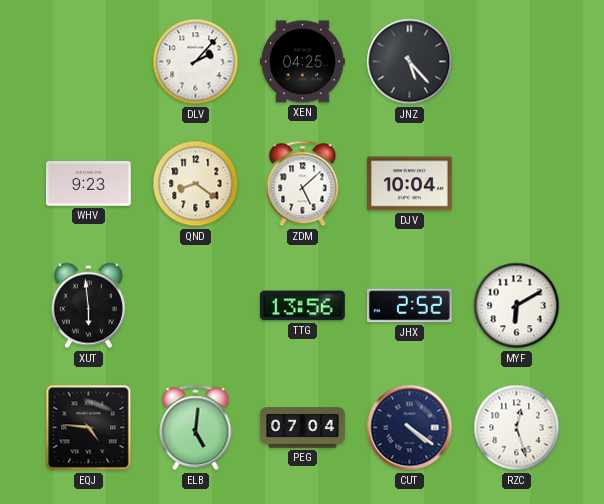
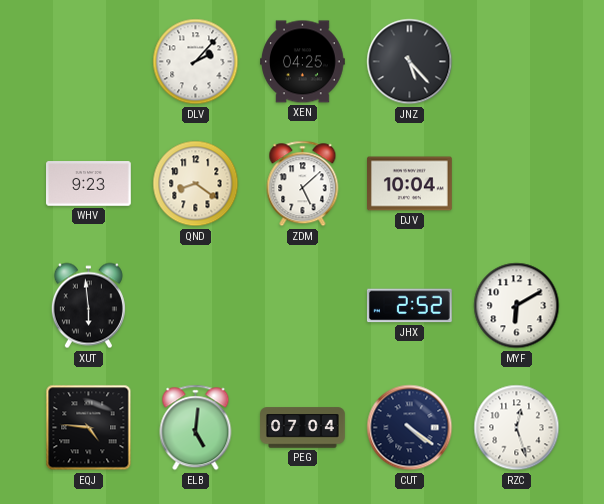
TTG: 13:56 -> none
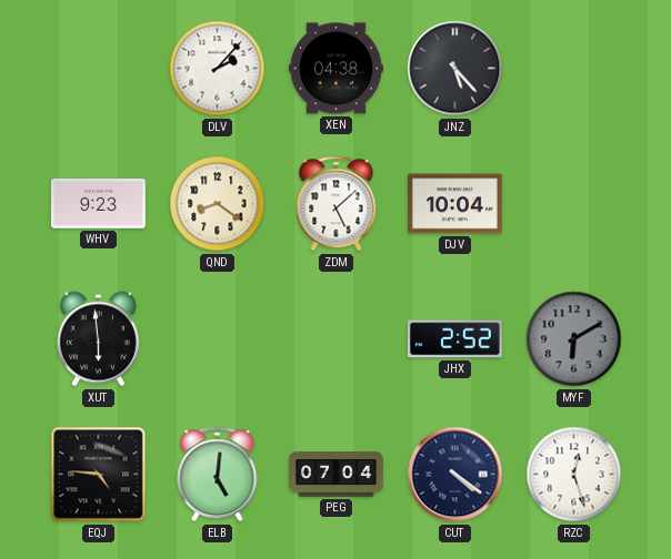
XEN: 04:25 -> 04:38
MYF dial: white -> grey
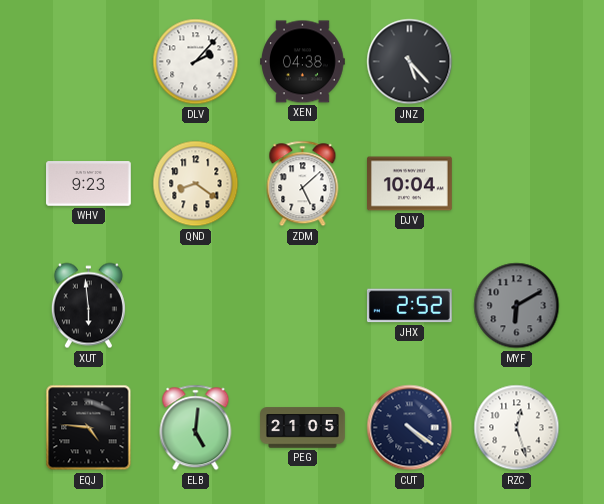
PEG: 07:04 -> 21:05
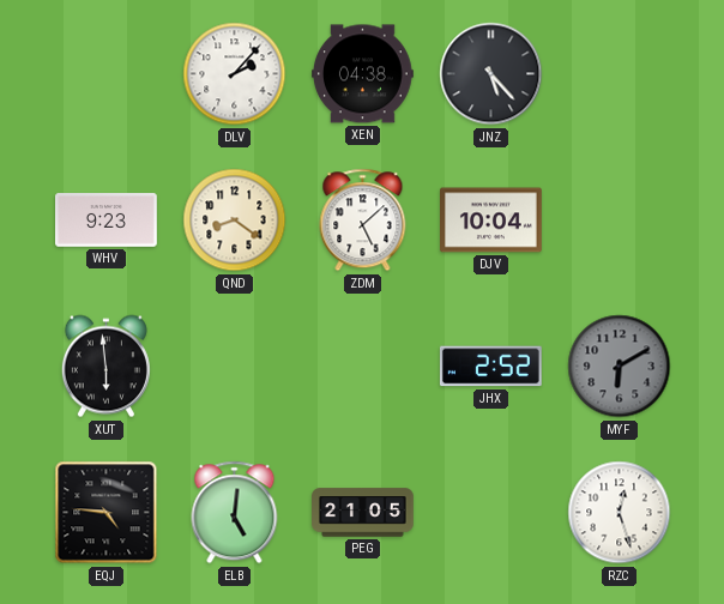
CUT: 4:21 -> none
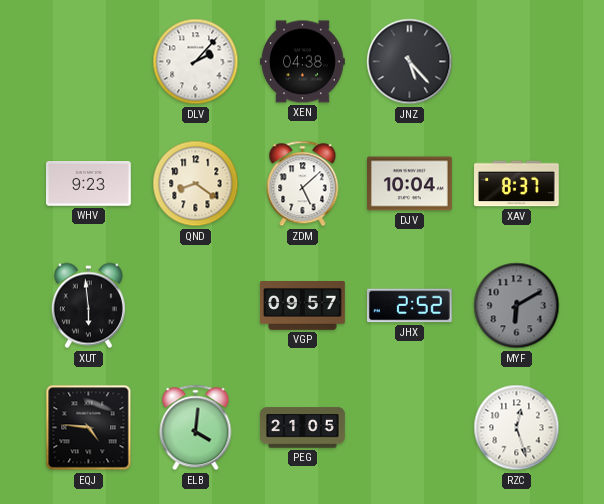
XAV: none -> 8:37
VGP: none -> 09:57
ELB: 5:01 -> 4:01
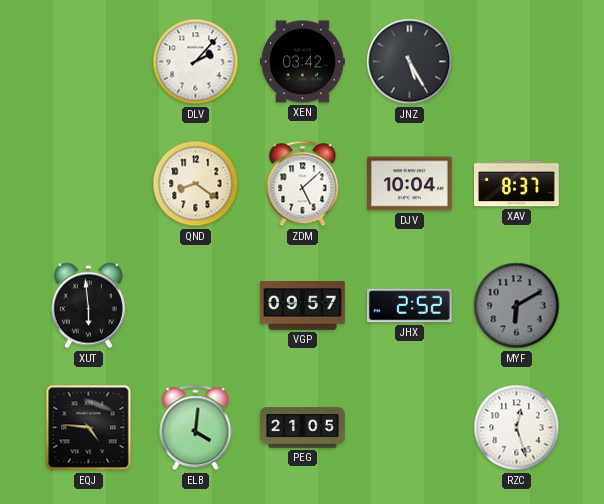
XEN: 04:38 -> 03:42
JNZ: 5:23 -> 5:25
WHV: 9:23 -> none
